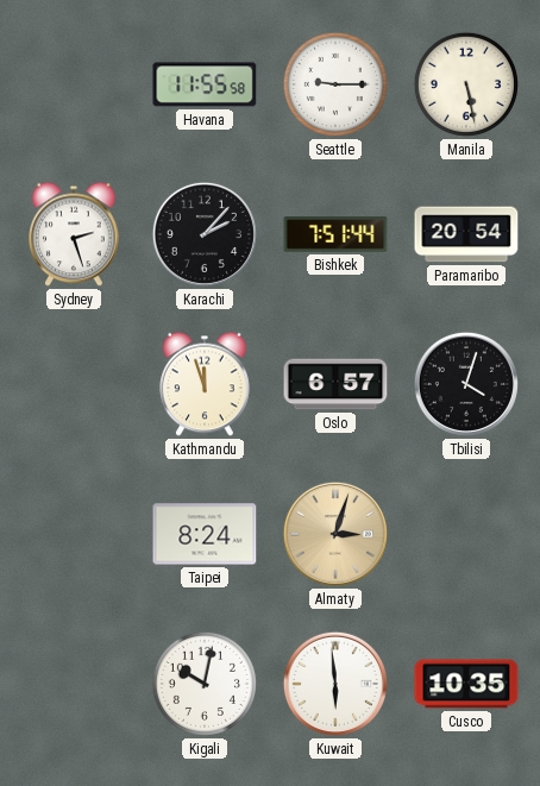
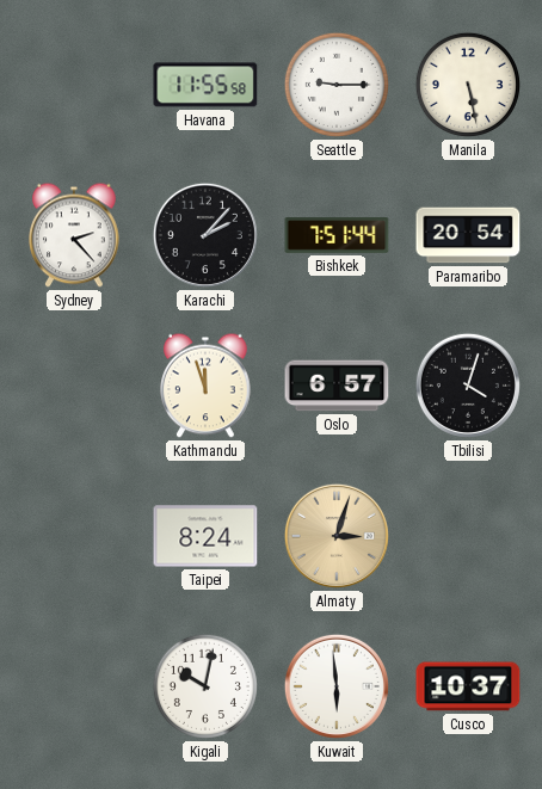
Sydney: 2:27 -> 2:23
Cusco: 10:35 -> 10:37
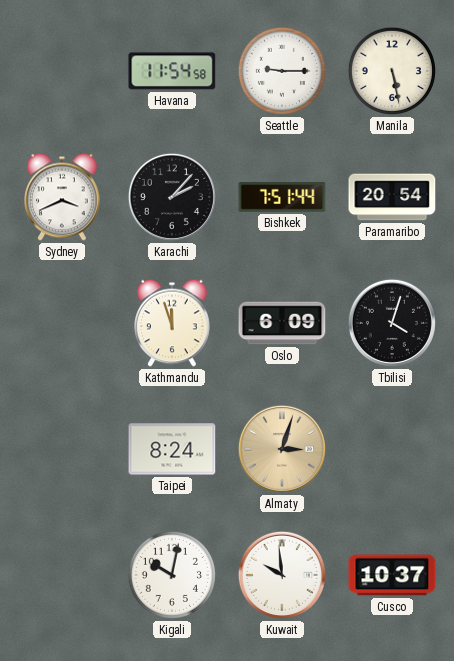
Havana: 11:55 -> 11:54
Sydney: 2:23 -> 3:41
Oslo: 6:57 -> 6:09
Kuwait: 5:59 -> 9:59
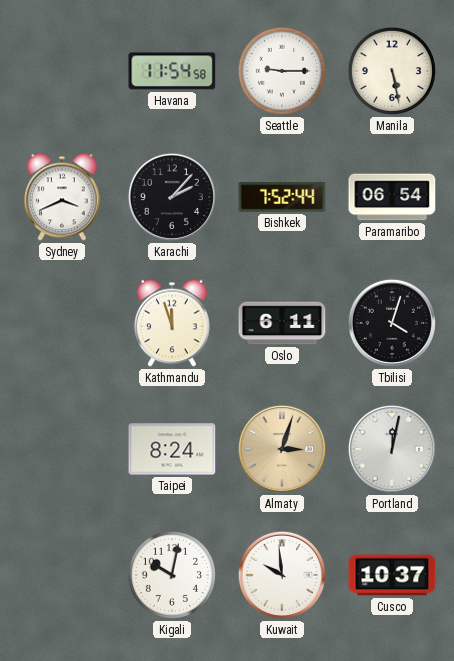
Bishkek: 7:51 -> 7:52
Paramaribo: 20:54 -> 06:54
Oslo: 6:09 -> 6:11
Portland: none -> 12:02
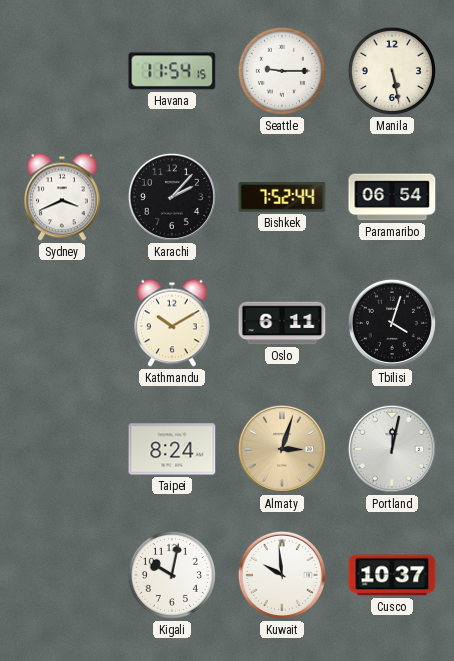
Havana: 11:54:58 -> 11:54:15
Kathmandu: 11:57 -> 10:10
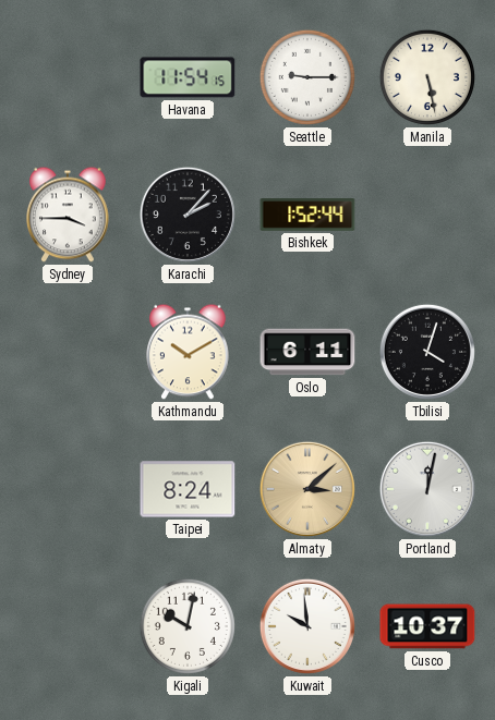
Sydney: 3:41 -> 3:45
Bishkek: 7:52 -> 1:52
Paramaribo: 06:54 -> none
Almaty: 3:03 -> 3:08
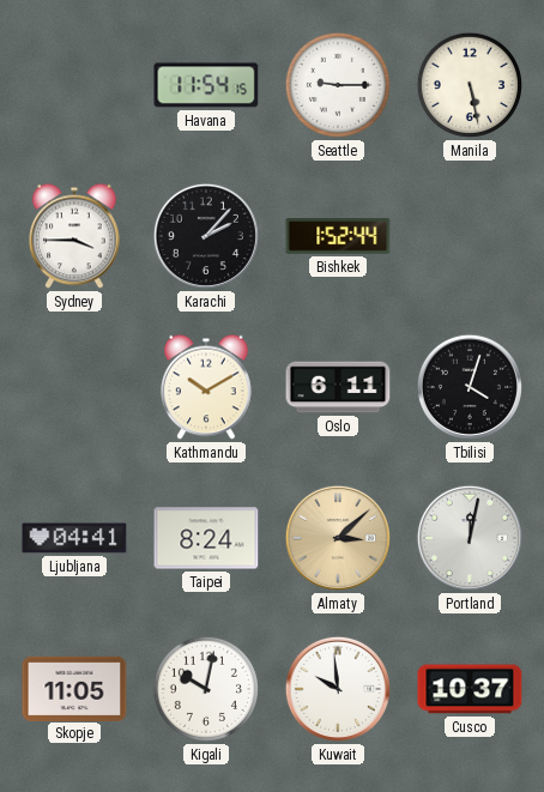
Ljubljana: none -> 04:41
Skopje: none -> 11:05
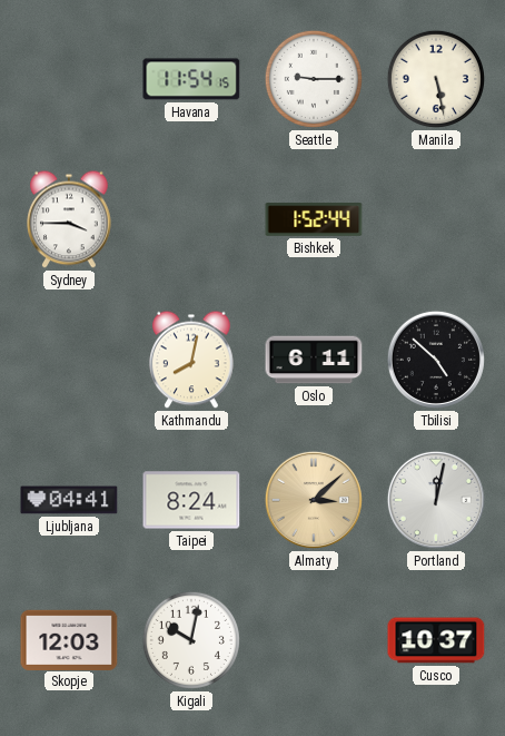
Karachi: 2:07 -> none
Kathmandu: 10:10 -> 8:02
Tbilisi: 4:03 -> 4:52
Skopje: 11:05 -> 12:03
Kuwait: 9:59 -> none
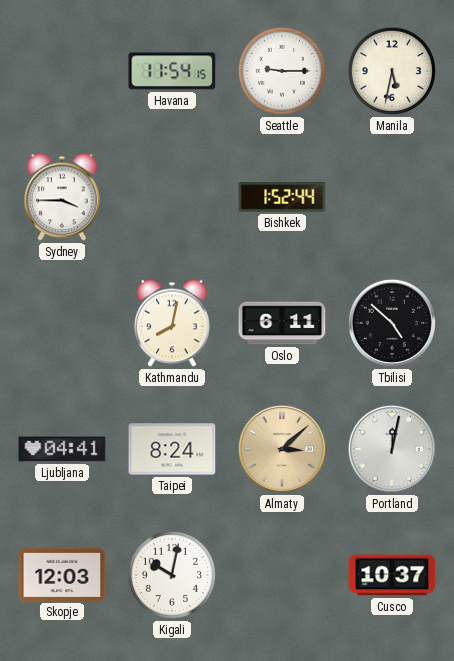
Manila: 5:28 -> 5:32
